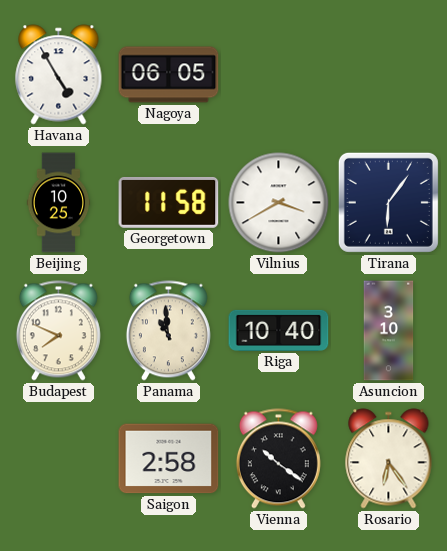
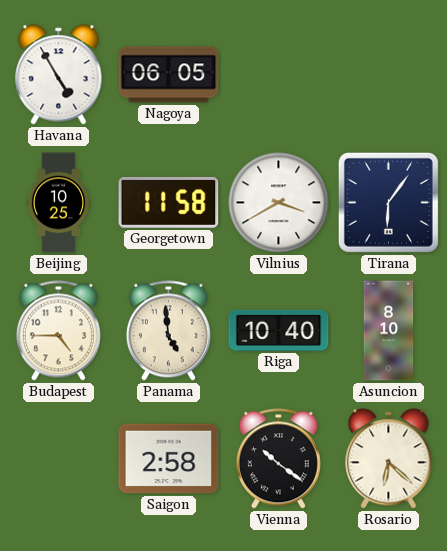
Budapest: 7:49 -> 4:45
Panama: 10:59 -> 4:59
Asuncion: 3:10 -> 8:10
Rosario: 6:24 -> 6:22
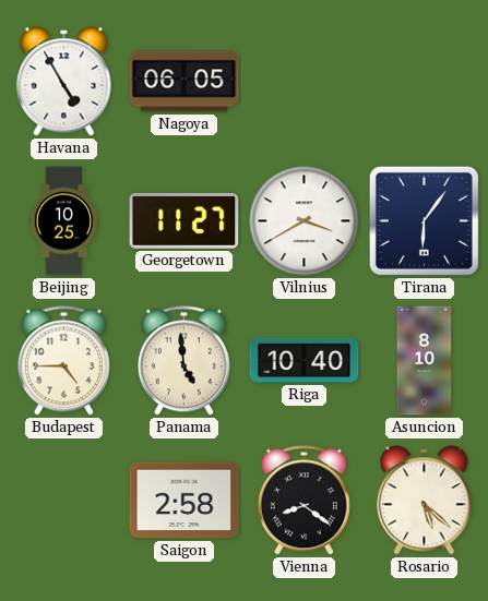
Georgetown: 11:58 -> 11:27
Vienna: 10:21 -> 8:21
Rosario: 6:22 -> 5:22
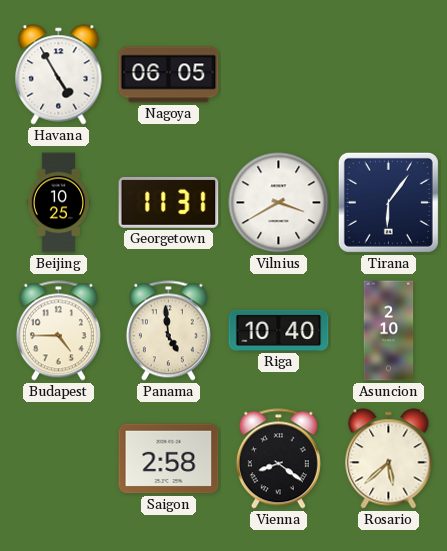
Georgetown: 11:27 -> 11:31
Asuncion: 8:10 -> 2:10
Rosario: 5:22 -> 5:38
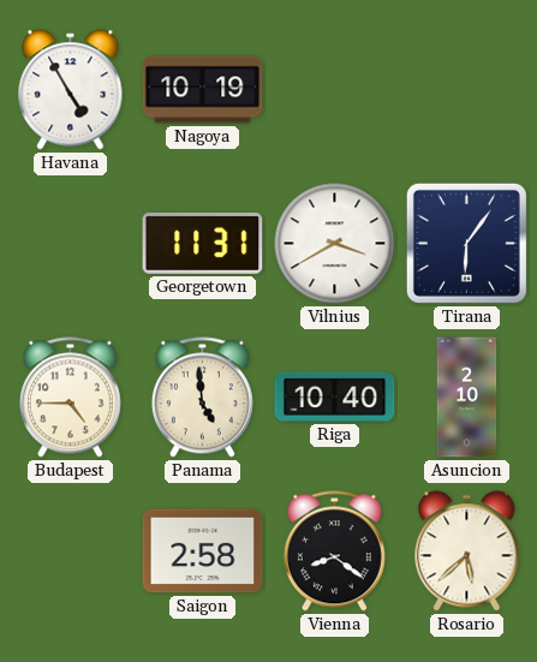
Nagoya: 06:05 -> 10:19
Beijing: 10:25 -> none
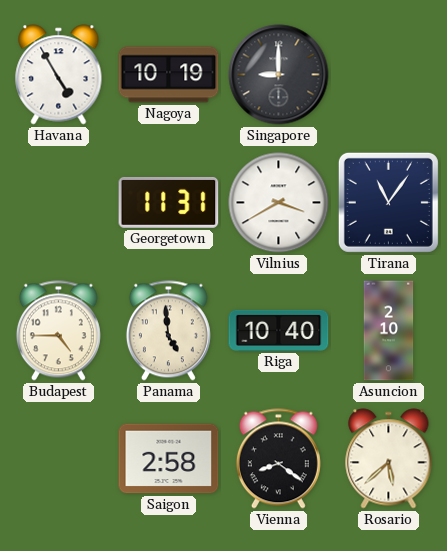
Singapore: none -> 9:00
Tirana: 6:06 -> 11:06
